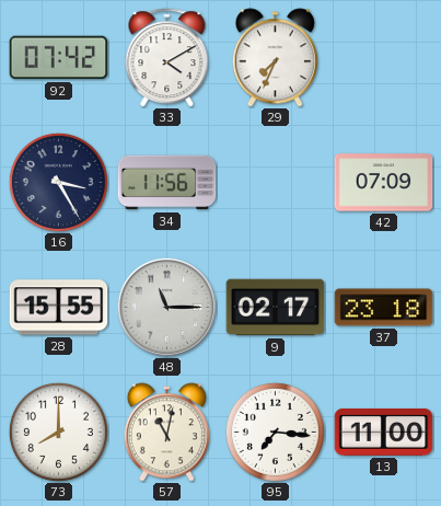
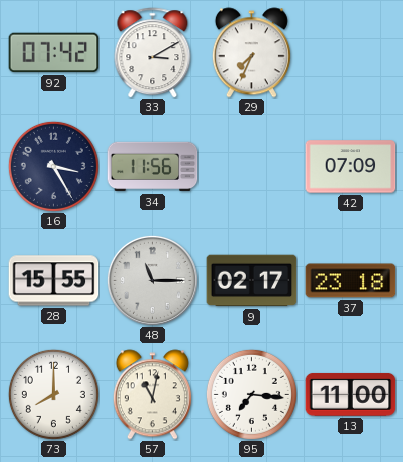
33: 4:10 -> 3:10
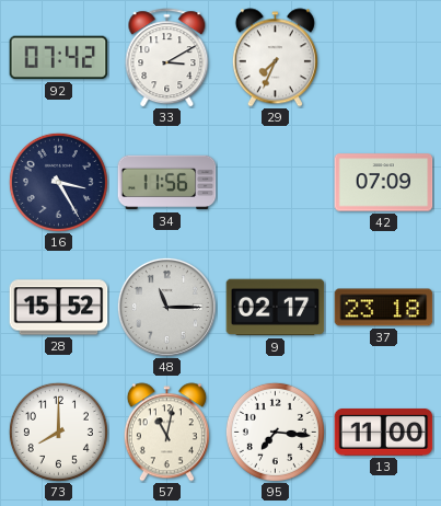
28: 15:55 -> 15:52
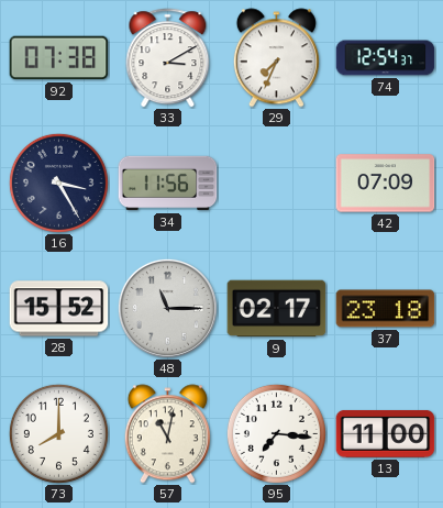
92: 07:42 -> 07:38
74: none -> 12:54
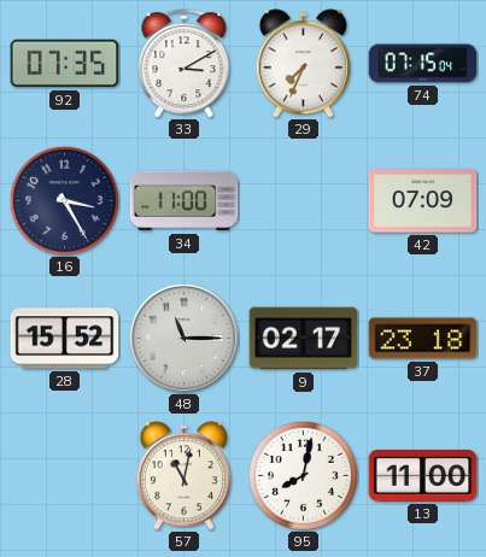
92: 07:38 -> 07:35
74: 12:54 -> 07:15
34: 11:56 -> 11:00
73: 8:00 -> none
95: 7:16 -> 8:02
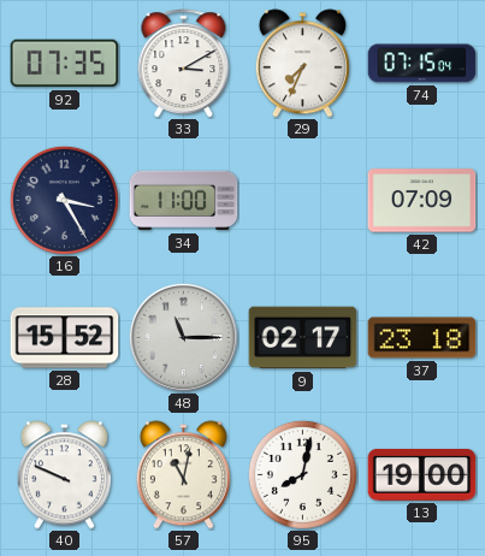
40: none -> 9:49
13: 11:00 -> 19:00
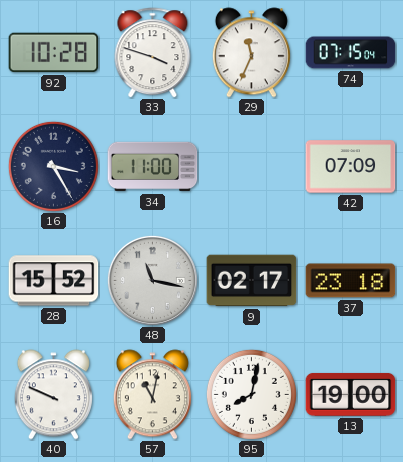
92: 07:35 -> 10:28
33: 3:10 -> 3:48
29: 7:34 -> 11:34
48: 11:15 -> 11:17
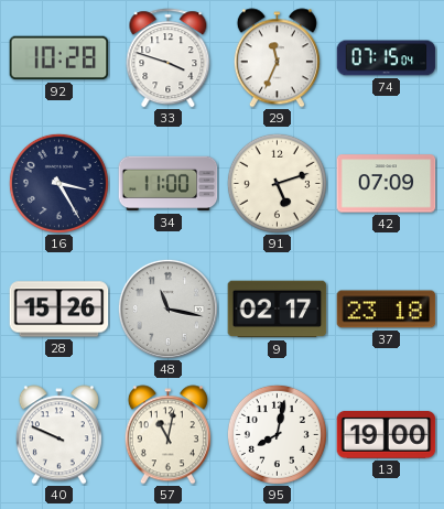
91: none -> 5:12
28: 15:52 -> 15:26
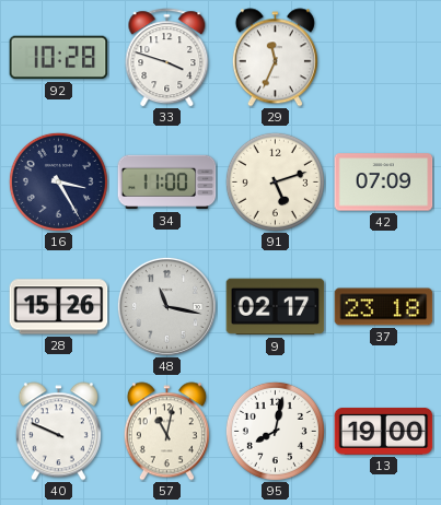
74: 07:15 -> none
